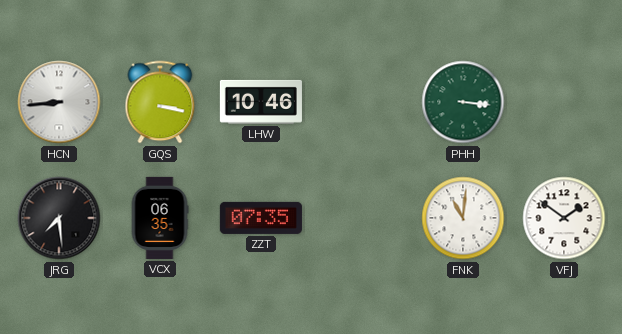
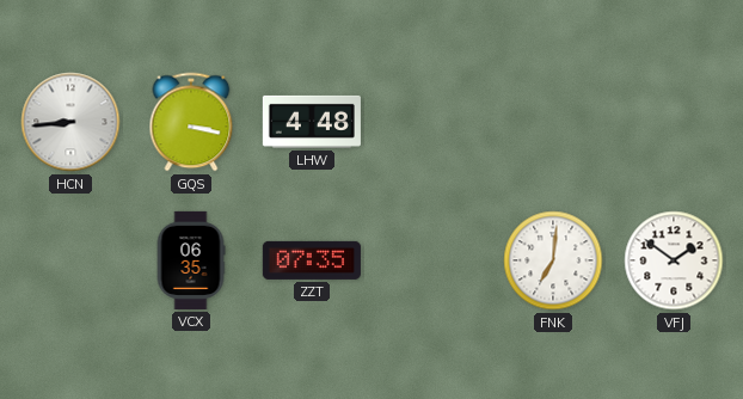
LHW: 10:46 -> 4:48
PHH: 3:16 -> none
JRG: 7:29 -> none
FNK: 11:01 -> 7:01
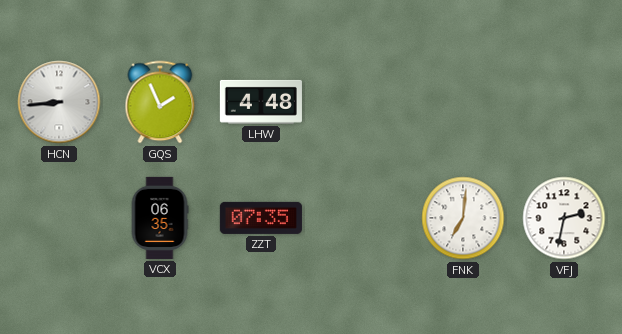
GQS: 3:17 -> 1:56
VFJ: 1:51 -> 2:32
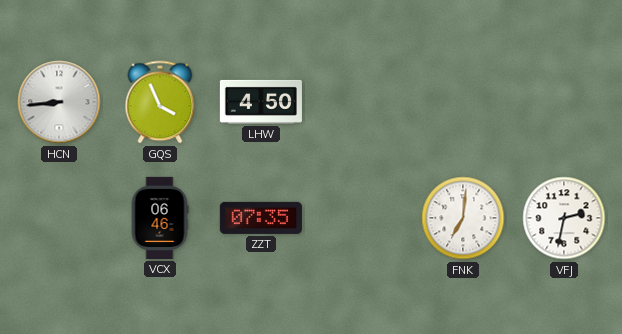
GQS: 1:56 -> 3:56
LHW: 4:48 -> 4:50
VCX: 06:35 -> 06:46
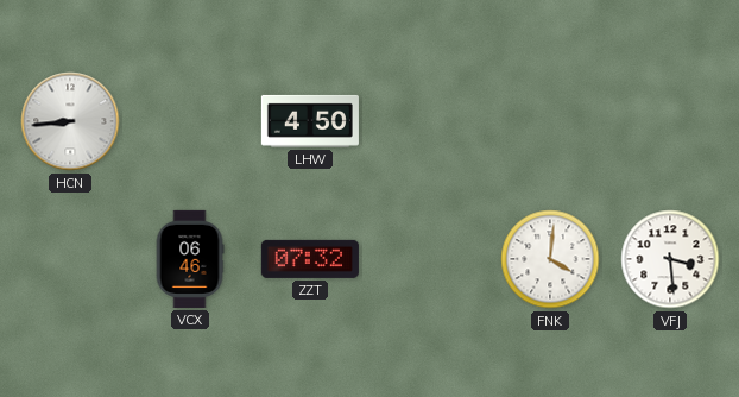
GQS: 3:56 -> none
ZZT: 07:35 -> 07:32
FNK: 7:01 -> 4:01
VFJ: 2:32 -> 3:29
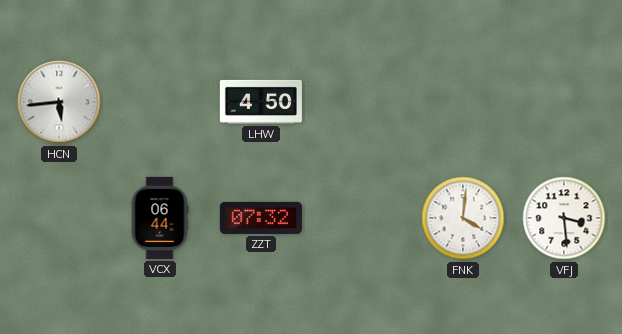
HCN: 8:44 -> 5:44
VCX: 06:46 -> 06:44
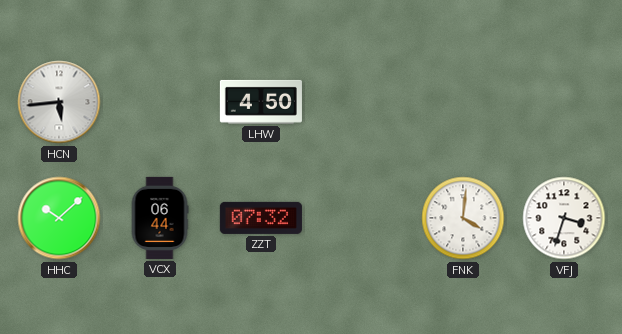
HHC: none -> 10:08
VFJ: 3:29 -> 3:33
